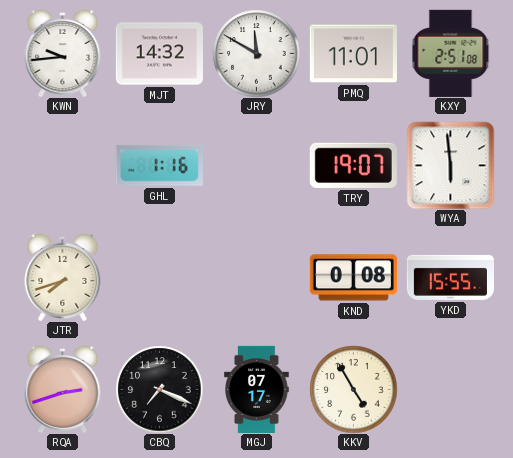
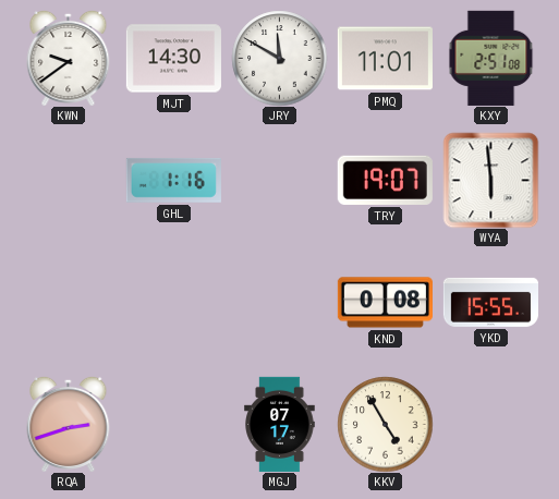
KWN: 9:44 -> 9:39
MJT: 14:32 -> 14:30
JTR: 7:42 -> none
CBQ: 7:19 -> none
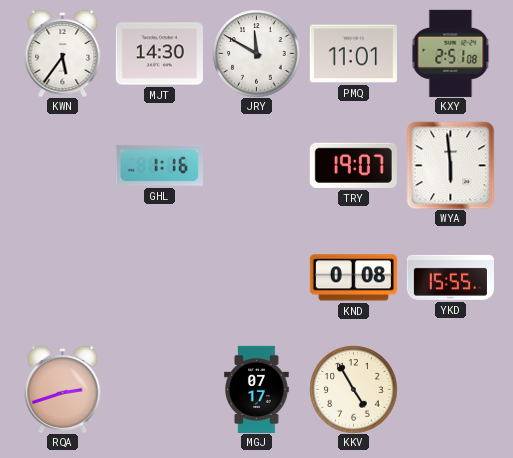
KWN: 9:39 -> 5:36
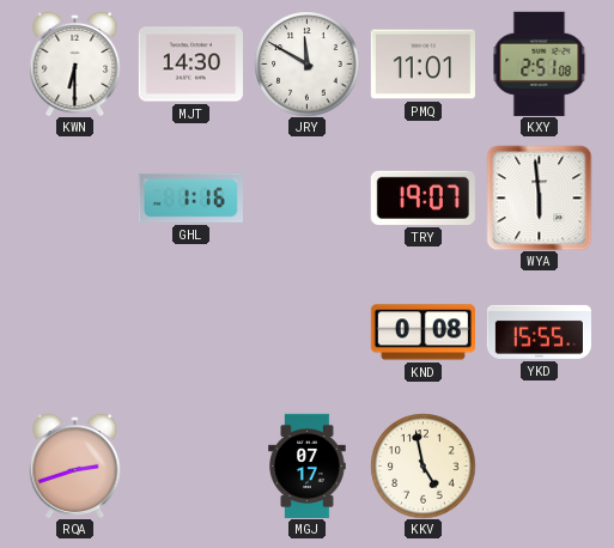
KWN: 5:36 -> 6:30
KKV: 4:55 -> 4:58
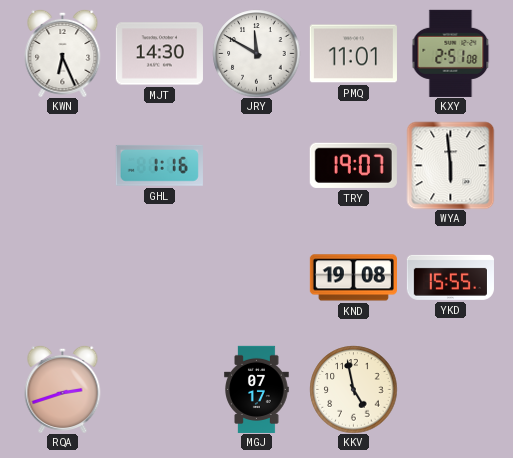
KWN: 6:30 -> 6:26
KND: 0:08 -> 19:08
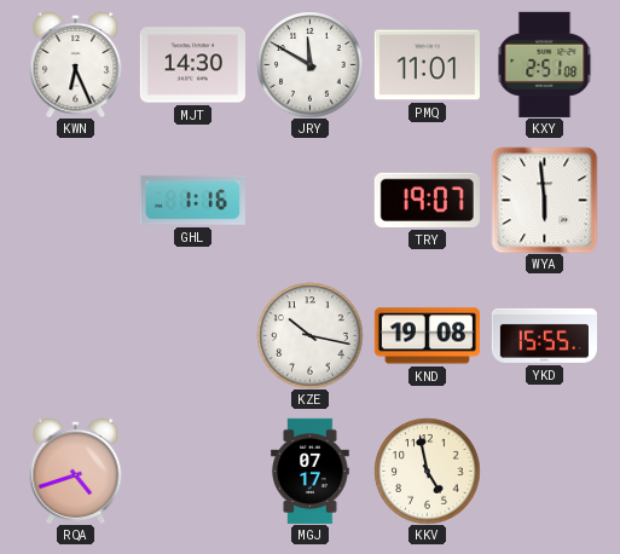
KZE: none -> 10:17
RQA: 2:42 -> 4:42
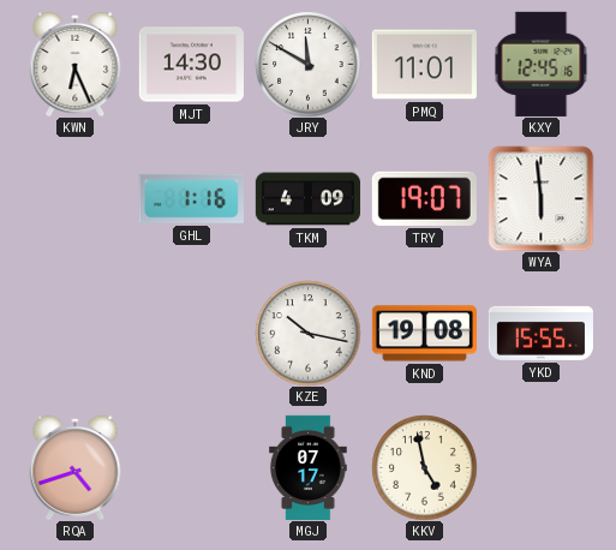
KXY: 2:51 -> 12:45
TKM: none -> 4:09
